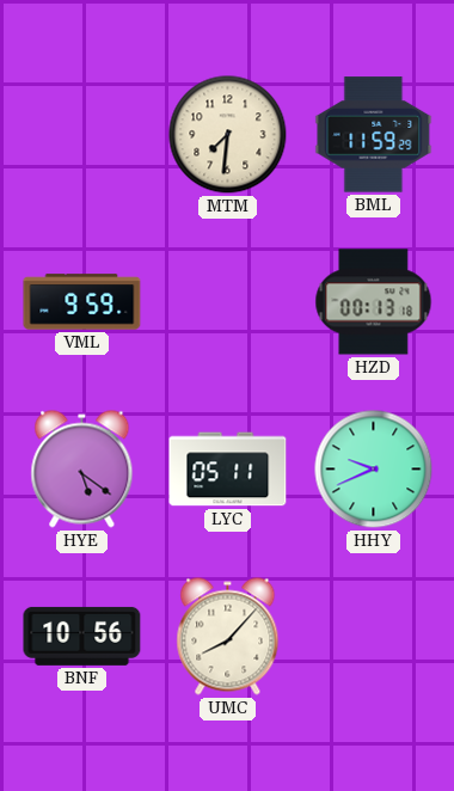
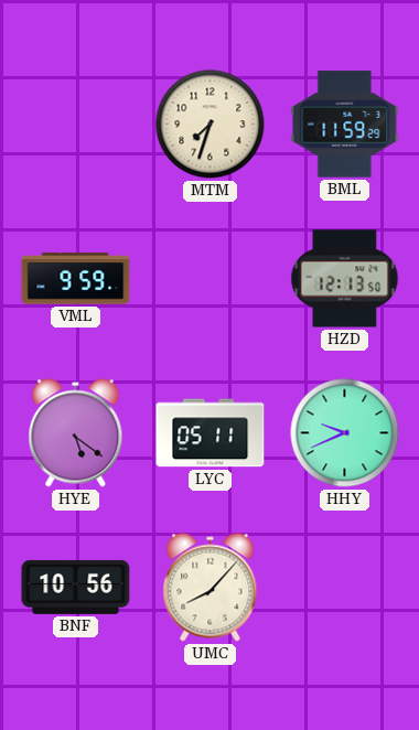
MTM: 7:31 -> 7:33
HZD: 00:13 -> 12:13
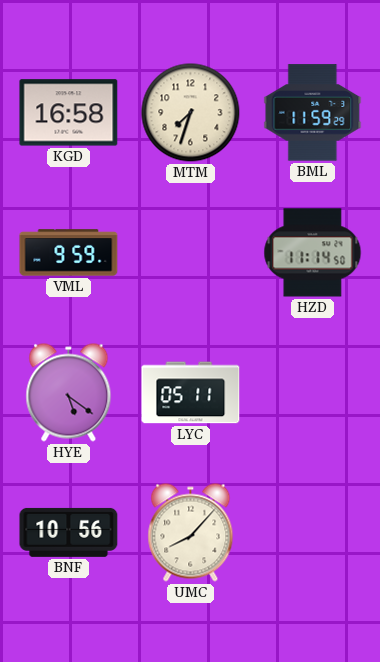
KGD: none -> 16:58
HZD: 12:13 -> 11:14
HHY: 9:41 -> none
